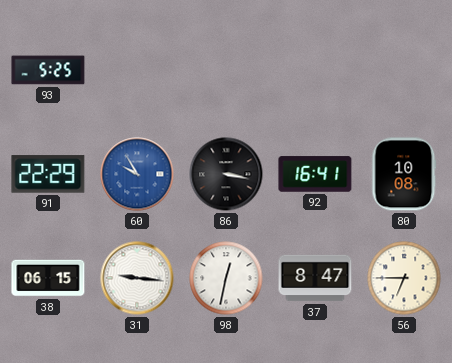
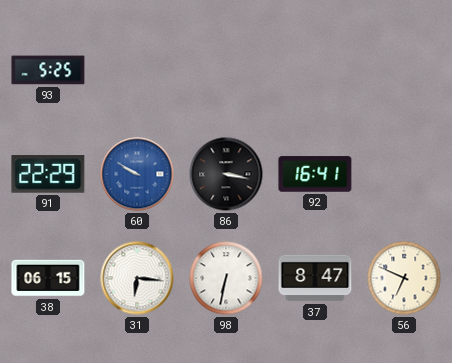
60: 9:55 -> 9:50
80: 10:08 -> none
31: 9:16 -> 6:16
98: 12:32 -> 6:32
56: 6:45 -> 6:49
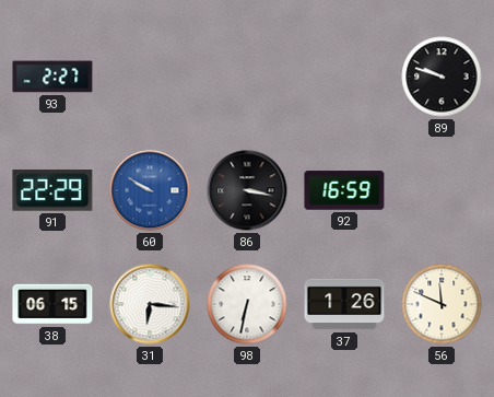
93: 5:25 -> 2:27
89: none -> 9:48
92: 16:41 -> 16:59
37: 8:47 -> 1:26
56: 6:49 -> 11:49
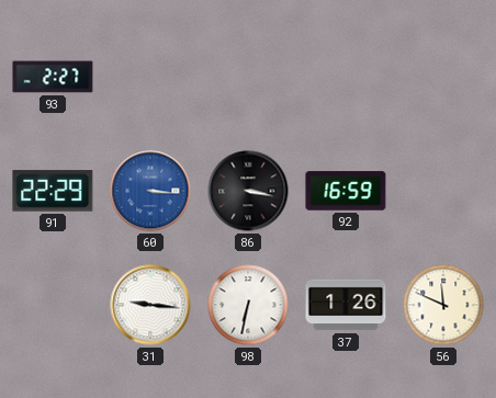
89: 9:48 -> none
60: 9:50 -> 3:16
38: 06:15 -> none
31: 6:16 -> 9:16
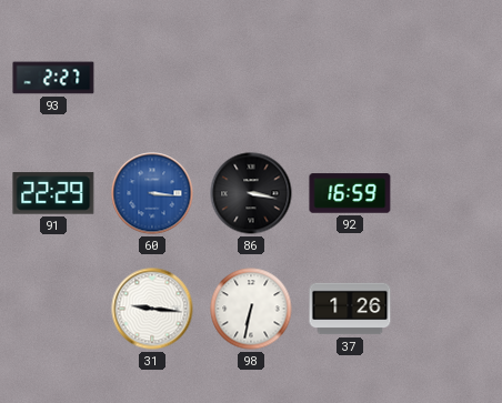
56: 11:49 -> none
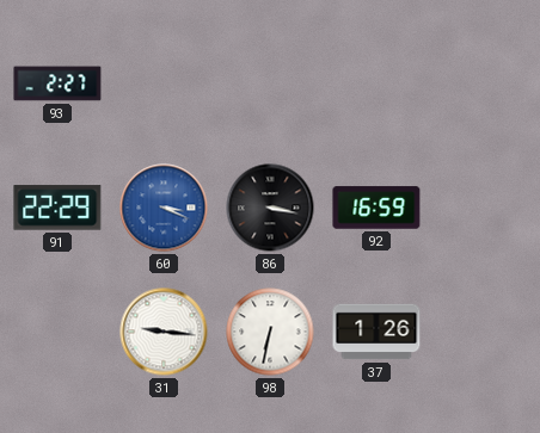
60: 3:16 -> 3:19
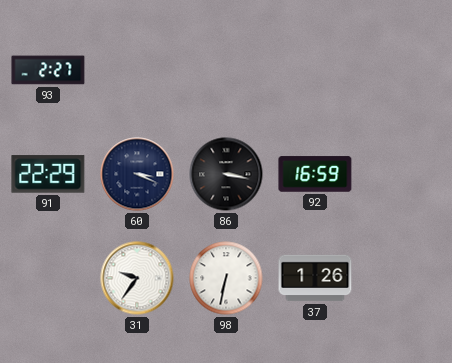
60 dial: blue -> navy
31: 9:16 -> 9:36
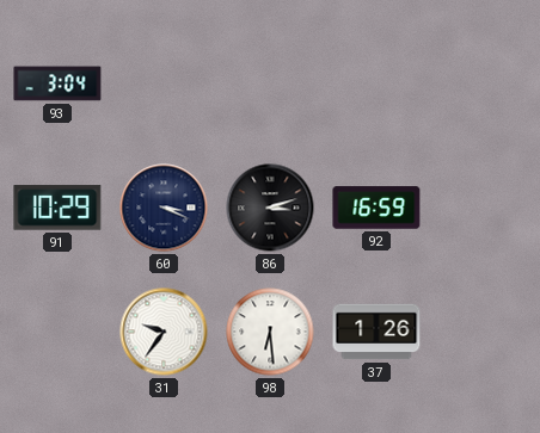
93: 2:27 -> 3:04
91: 22:29 -> 10:29
86: 3:17 -> 3:12
98: 6:32 -> 6:29
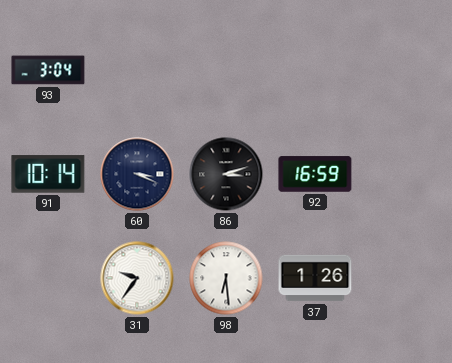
91: 10:29 -> 10:14
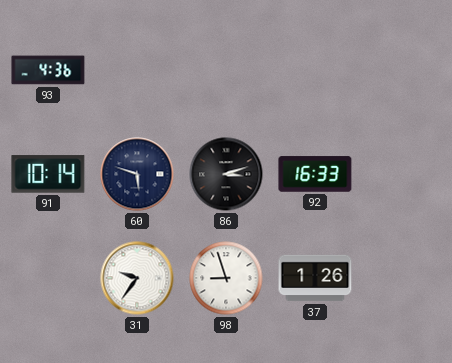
93: 3:04 -> 4:36
60: 3:19 -> 5:48
92: 16:59 -> 16:33
98: 6:29 -> 8:57
